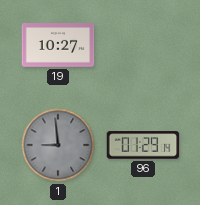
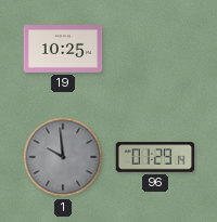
19: 10:27 -> 10:25
1: 8:59 -> 9:59
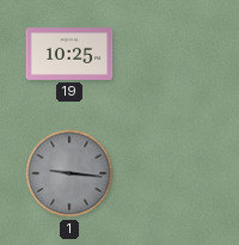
1: 9:59 -> 9:16
96: 01:29 -> none
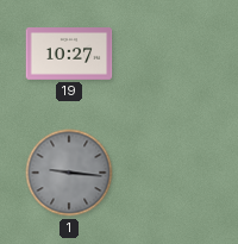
19: 10:25 -> 10:27
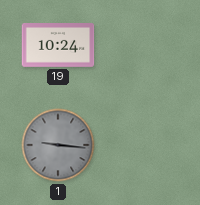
19: 10:27 -> 10:24
